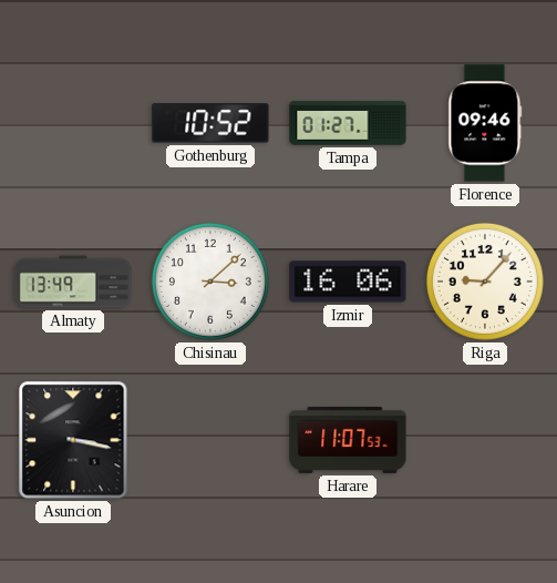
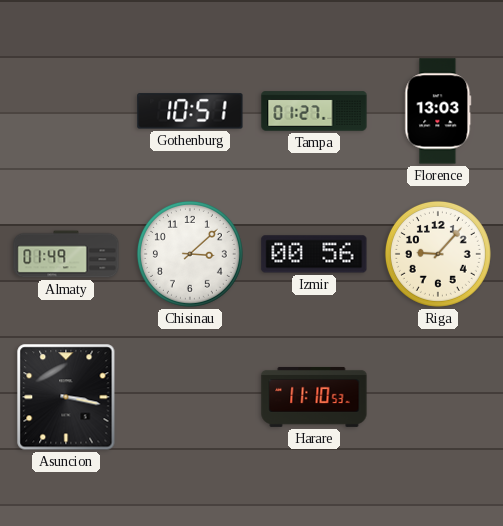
Gothenburg: 10:52 -> 10:51
Florence: 09:46 -> 13:03
Almaty: 13:49 -> 01:49
Izmir: 16:06 -> 00:56
Harare: 11:07 -> 11:10
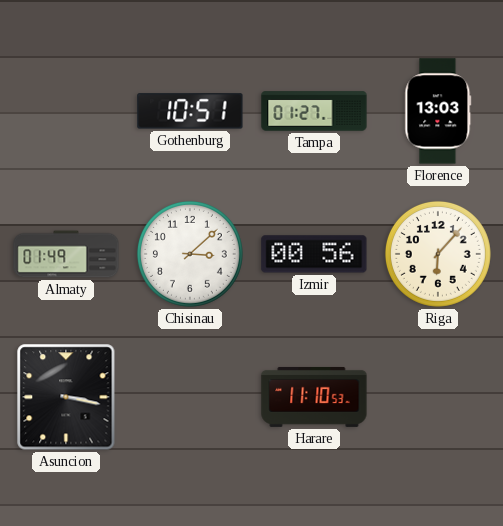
Riga: 9:07 -> 6:07
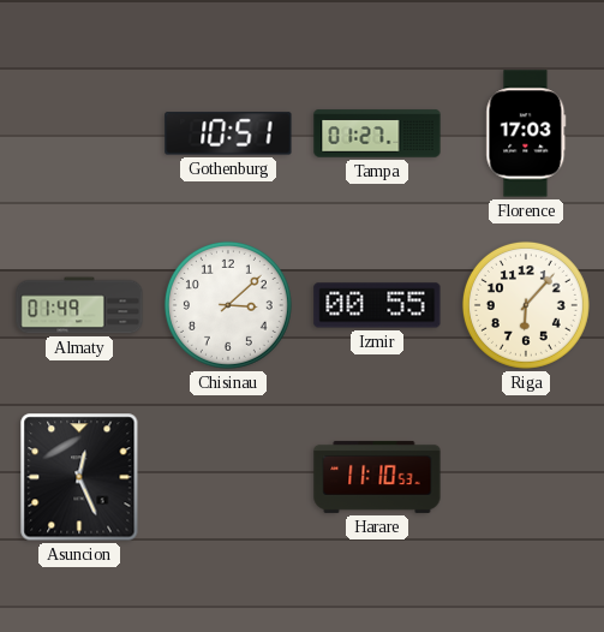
Florence: 13:03 -> 17:03
Izmir: 00:56 -> 00:55
Asuncion: 3:17 -> 12:26
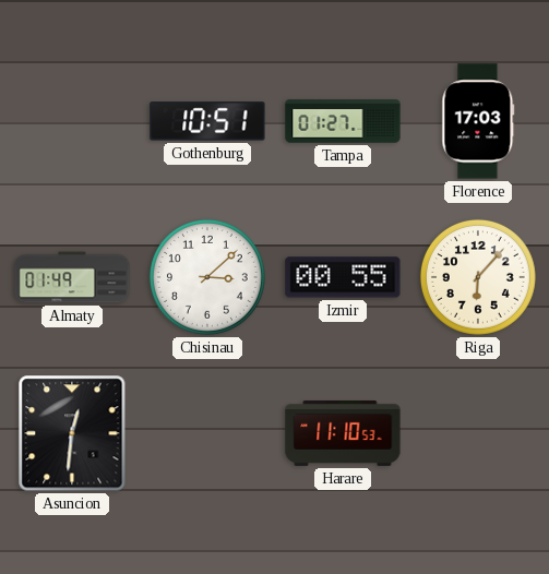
Asuncion: 12:26 -> 12:31
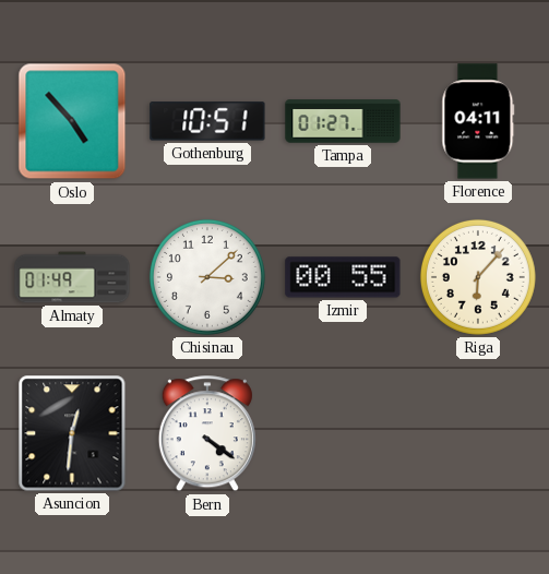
Oslo: none -> 4:53
Florence: 17:03 -> 04:11
Bern: none -> 4:21
Harare: 11:10 -> none
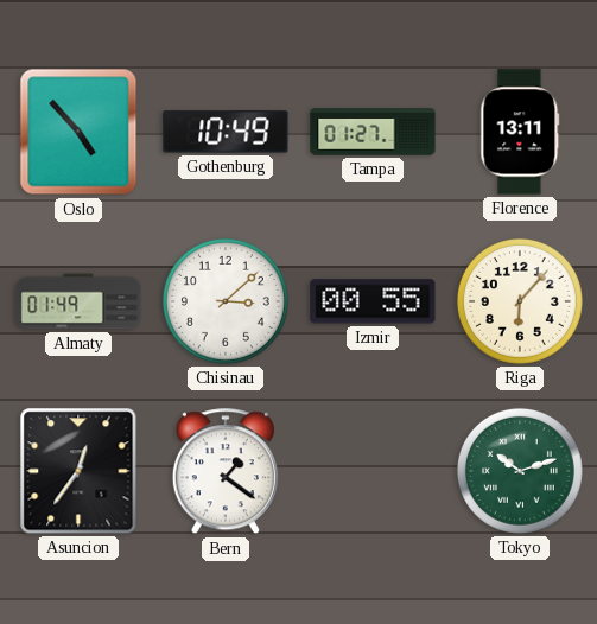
Gothenburg: 10:51 -> 10:49
Florence: 04:11 -> 13:11
Asuncion: 12:31 -> 12:36
Bern: 4:21 -> 1:21
Tokyo: none -> 10:12
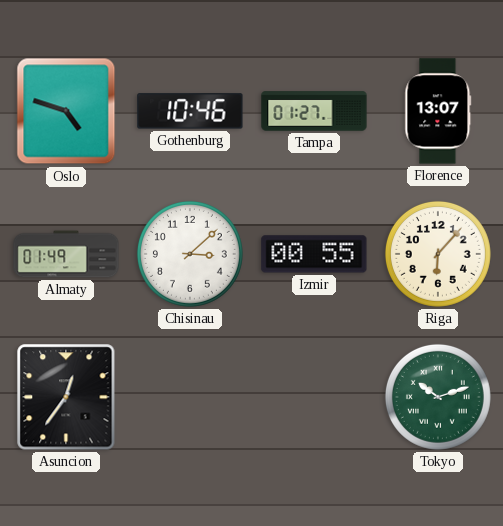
Oslo: 4:53 -> 4:48
Gothenburg: 10:49 -> 10:46
Florence: 13:11 -> 13:07
Bern: 1:21 -> none
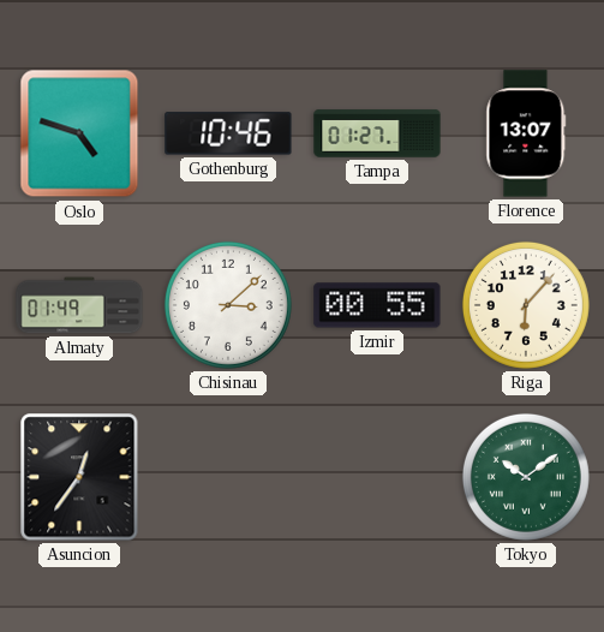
Tokyo: 10:12 -> 10:09
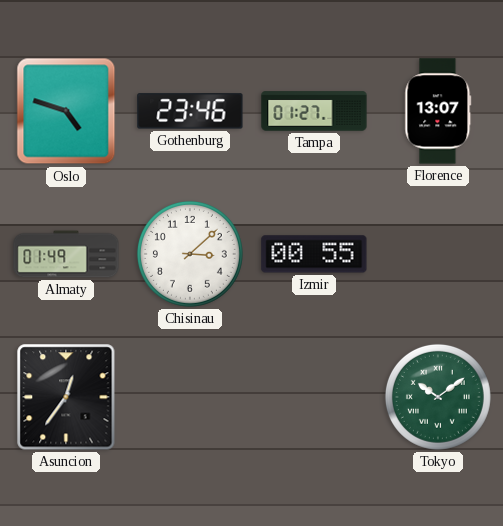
Gothenburg: 10:46 -> 23:46
Riga: 6:07 -> none
